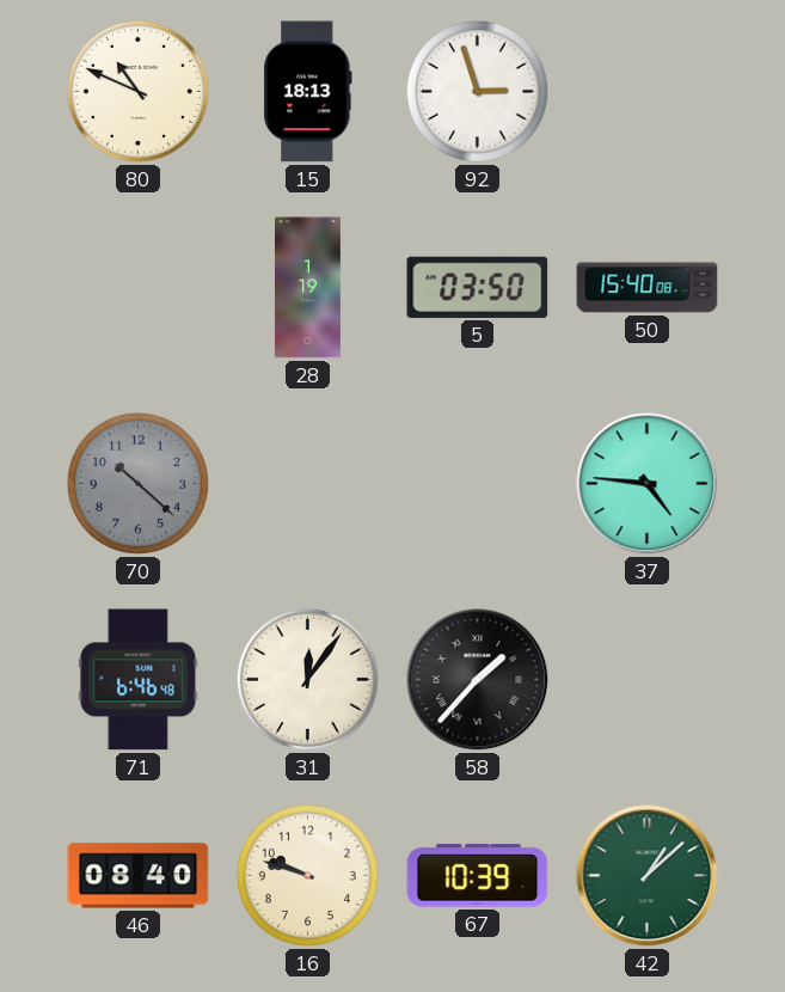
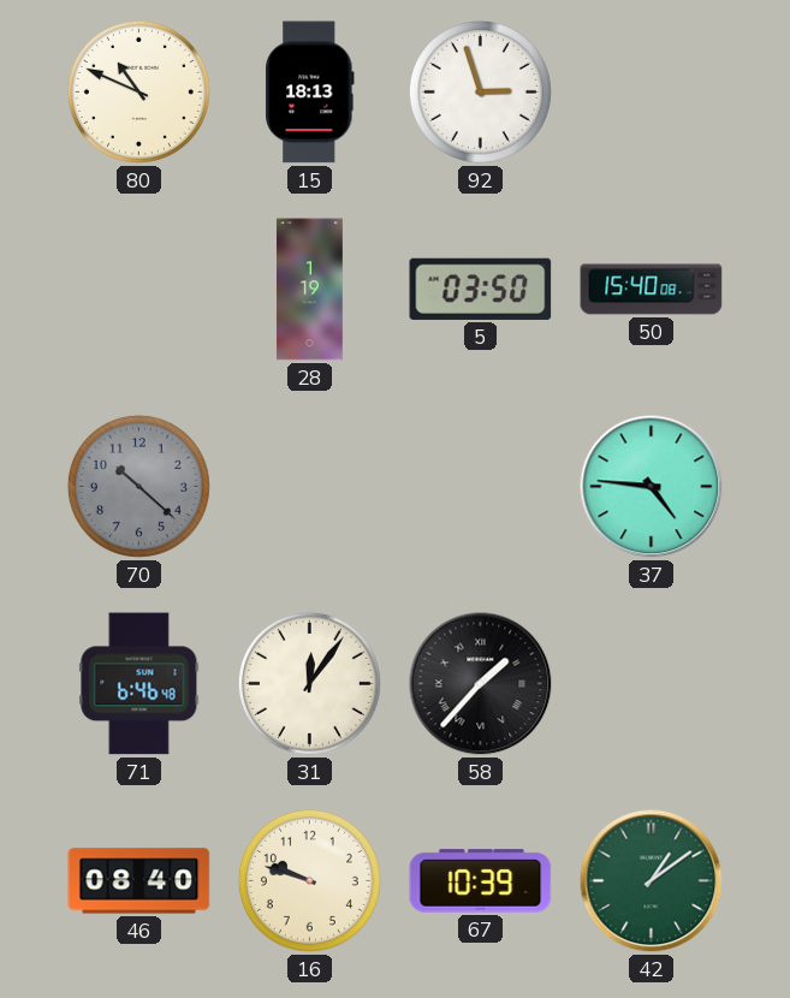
42: 1:08 -> 1:09
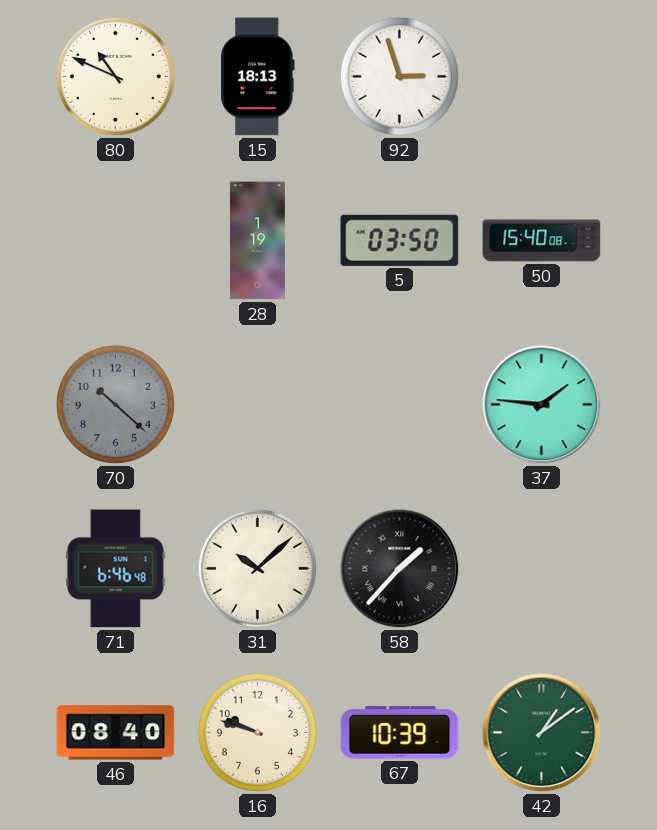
37: 4:46 -> 1:46
31: 12:06 -> 10:08
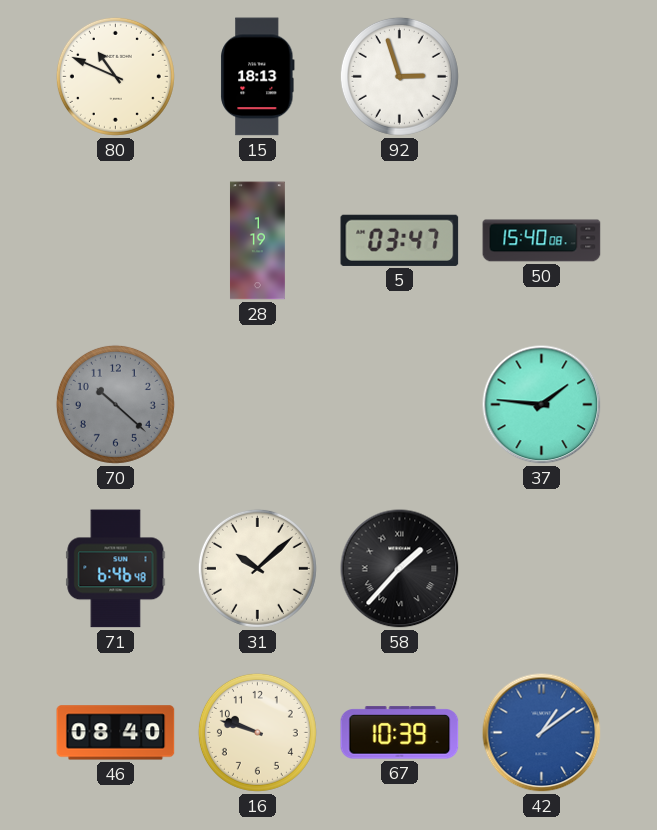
5: 03:50 -> 03:47
42 dial: green -> blue
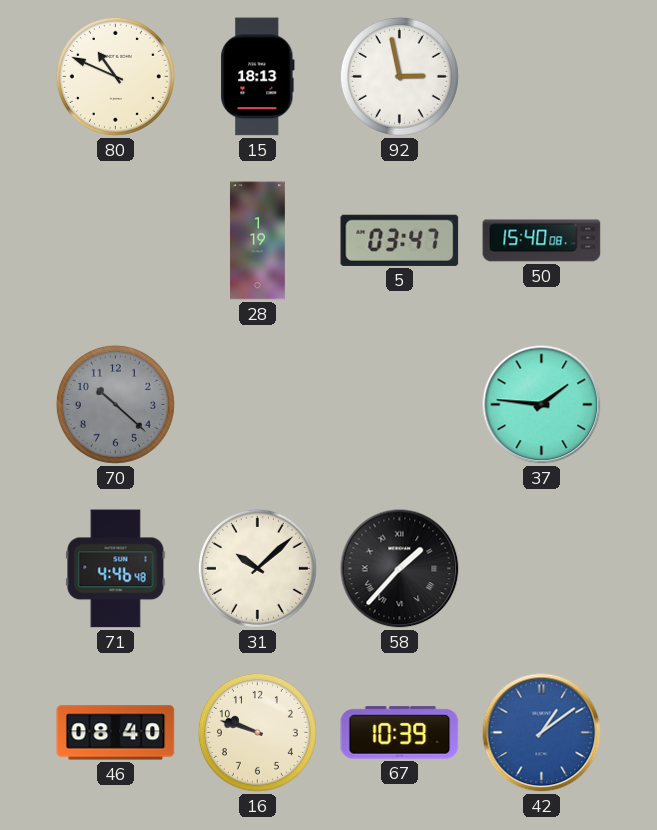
92: 2:57 -> 2:58
71: 6:46 -> 4:46
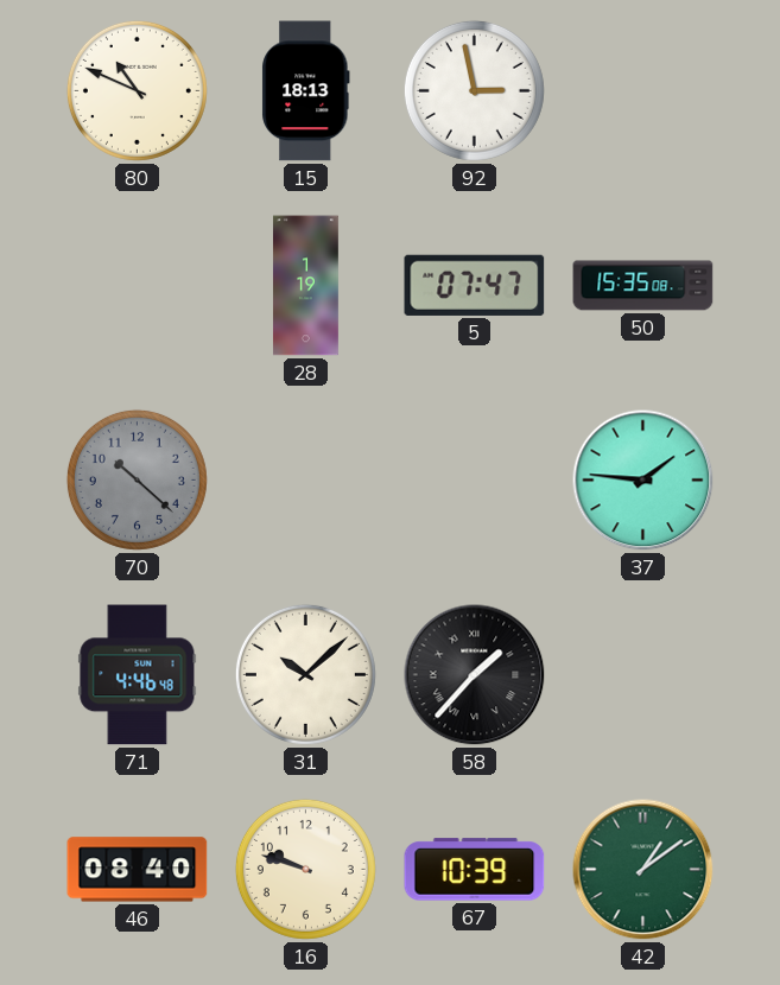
5: 03:47 -> 07:47
50: 15:40 -> 15:35
42 dial: blue -> green
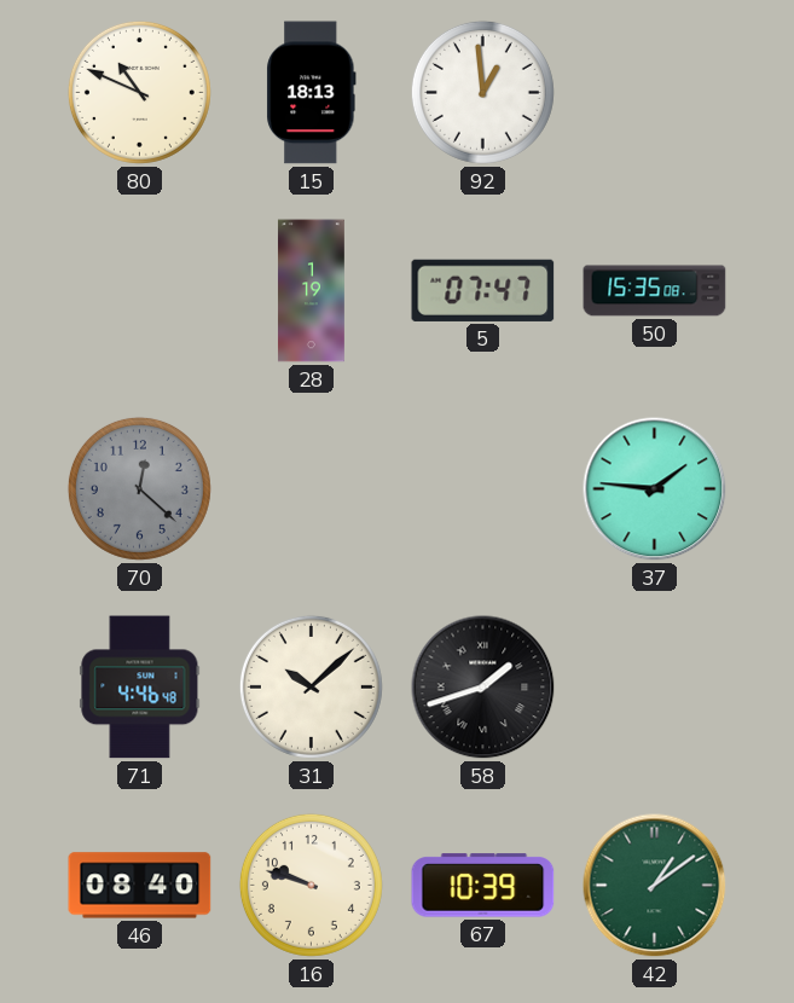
92: 2:58 -> 12:59
70: 10:22 -> 12:22
58: 1:37 -> 1:42
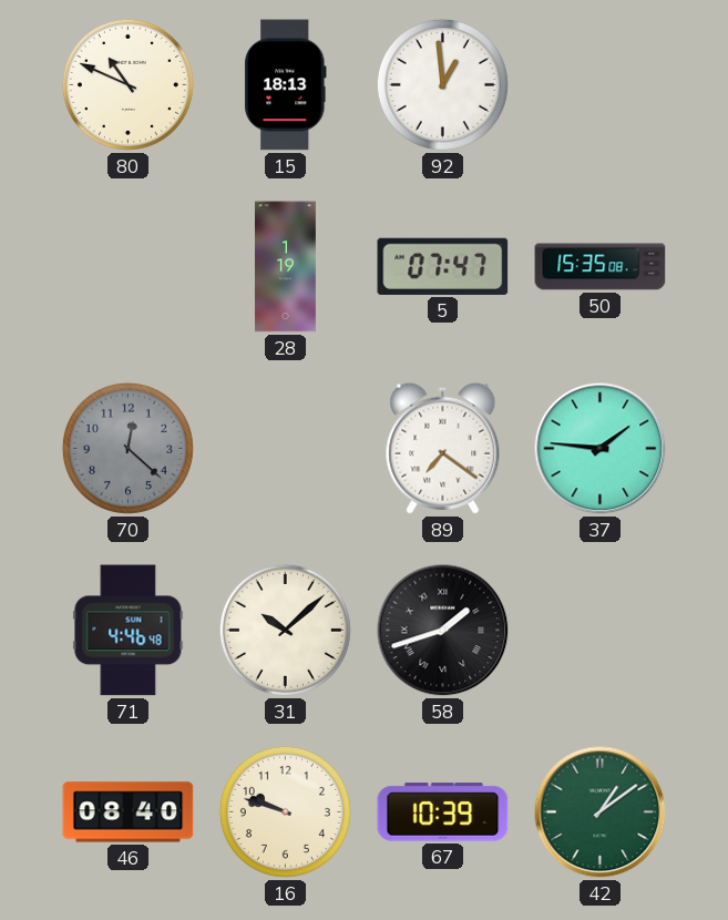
89: none -> 7:21
